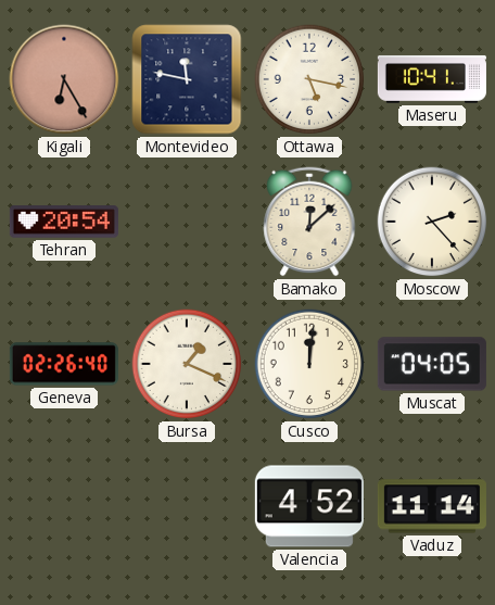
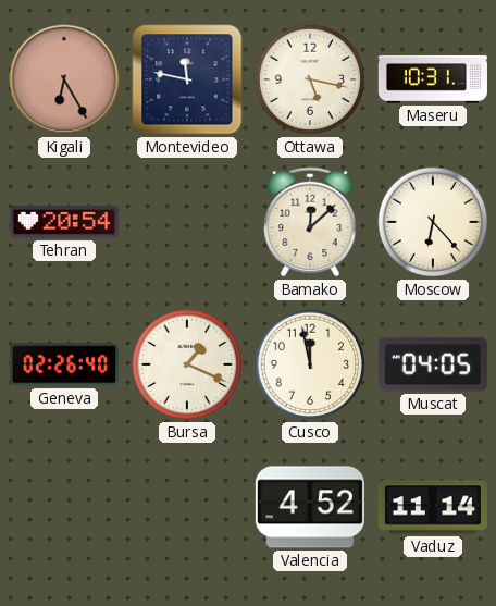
Maseru: 10:41 -> 10:31
Moscow: 2:23 -> 6:23
Cusco: 12:01 -> 11:58
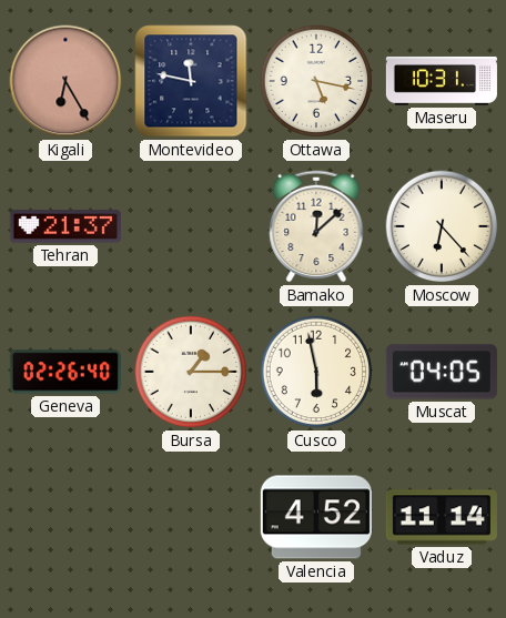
Tehran: 20:54 -> 21:37
Bursa: 1:19 -> 1:15
Cusco: 11:58 -> 5:58
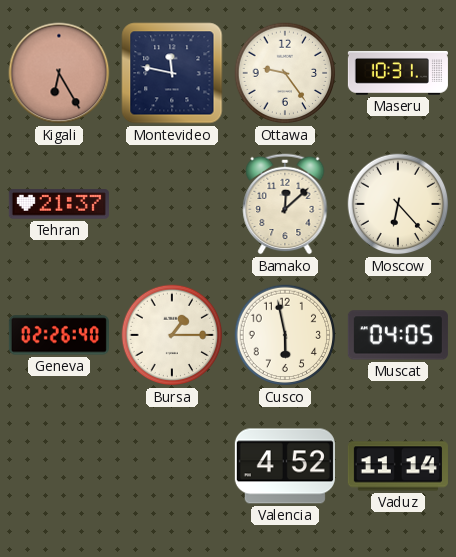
Ottawa: 5:17 -> 9:24
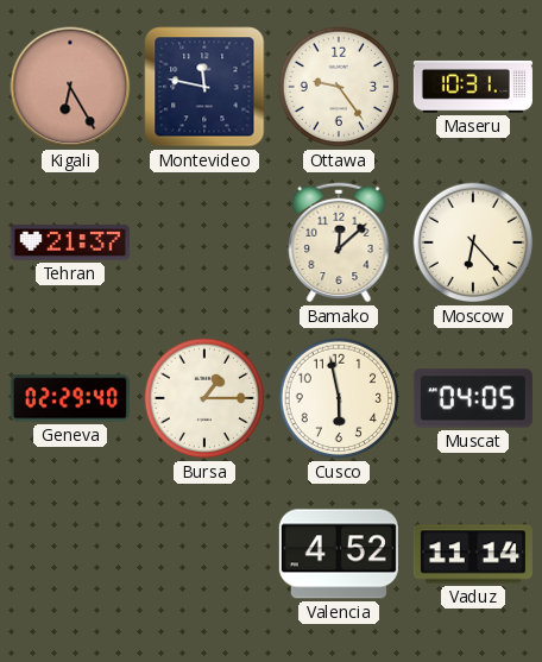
Geneva: 02:26 -> 02:29
